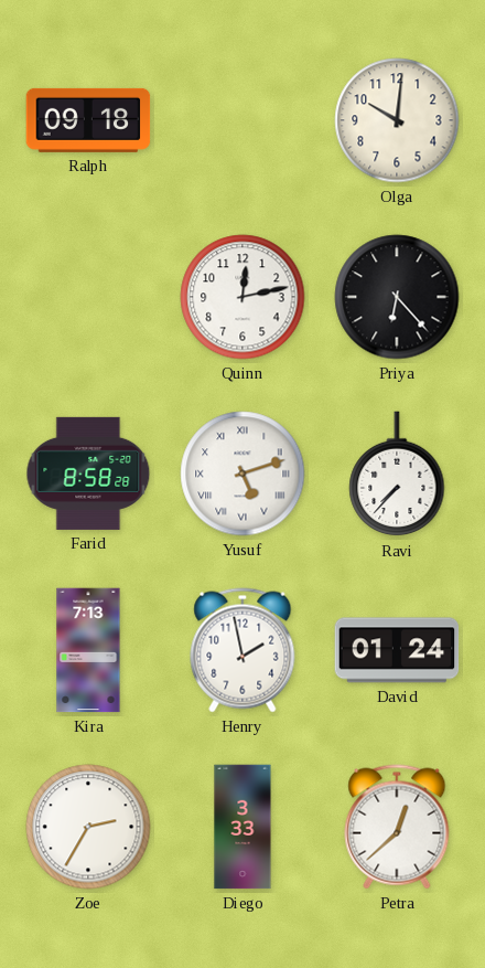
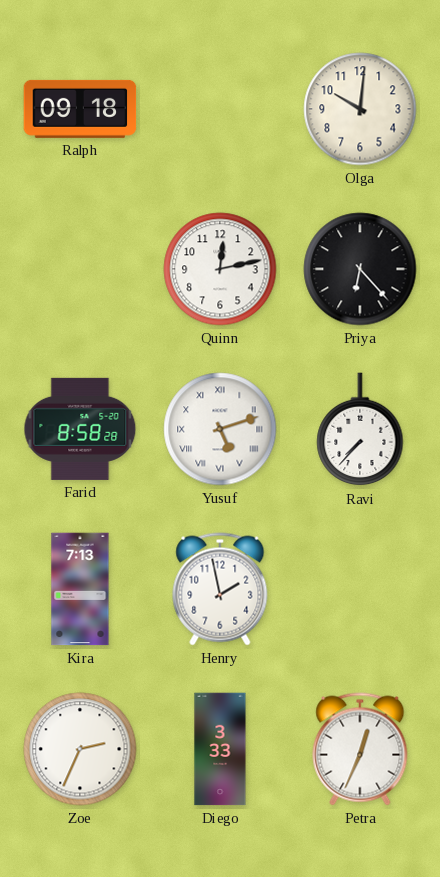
David: 01:24 -> none
Zoe: 2:35 -> 2:34
Petra: 12:38 -> 12:34
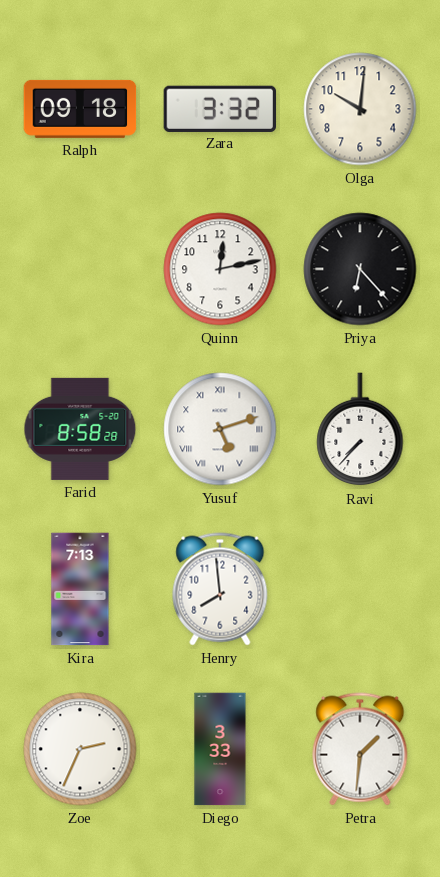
Zara: none -> 3:32
Henry: 1:58 -> 7:59
Petra: 12:34 -> 1:31
